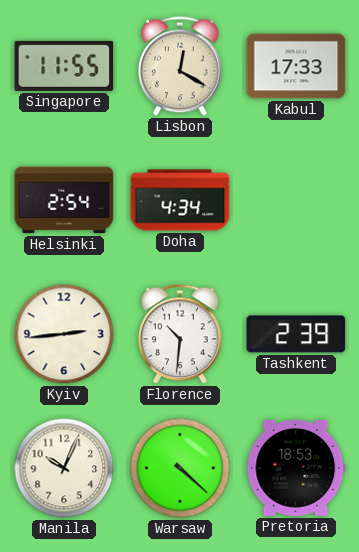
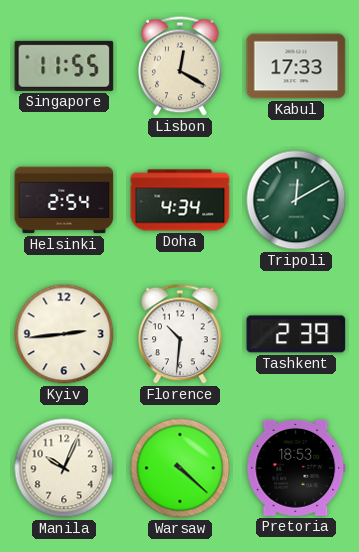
Tripoli: none -> 12:10
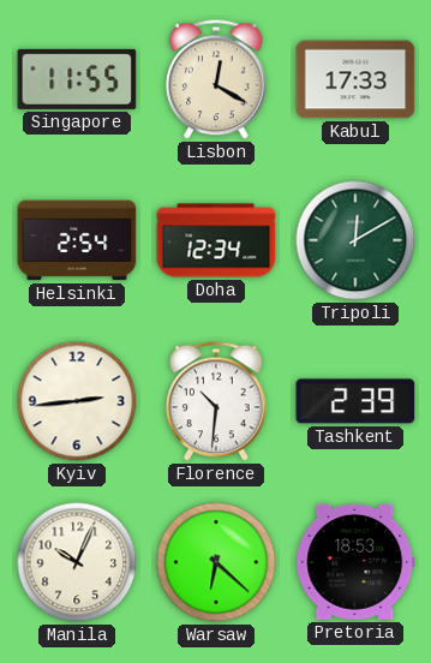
Doha: 4:34 -> 12:34
Warsaw: 4:22 -> 6:22
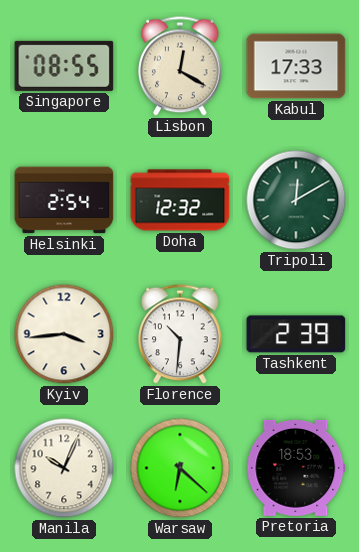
Singapore: 11:55 -> 08:55
Doha: 12:34 -> 12:32
Kyiv: 2:44 -> 3:44
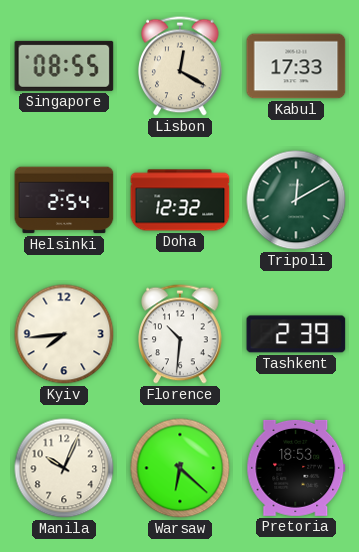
Kyiv: 3:44 -> 7:44
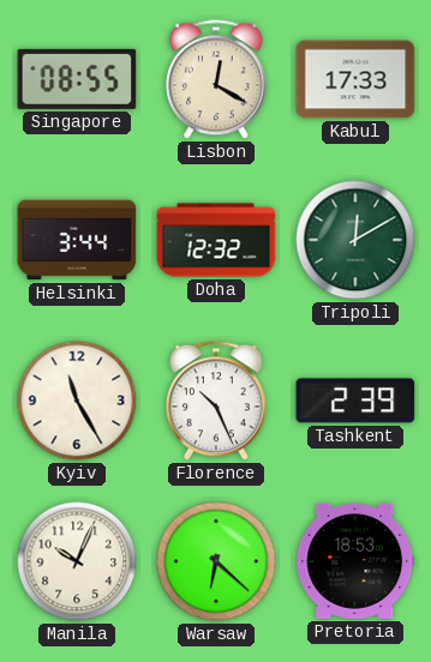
Helsinki: 2:54 -> 3:44
Kyiv: 7:44 -> 11:25
Florence: 10:31 -> 10:26
